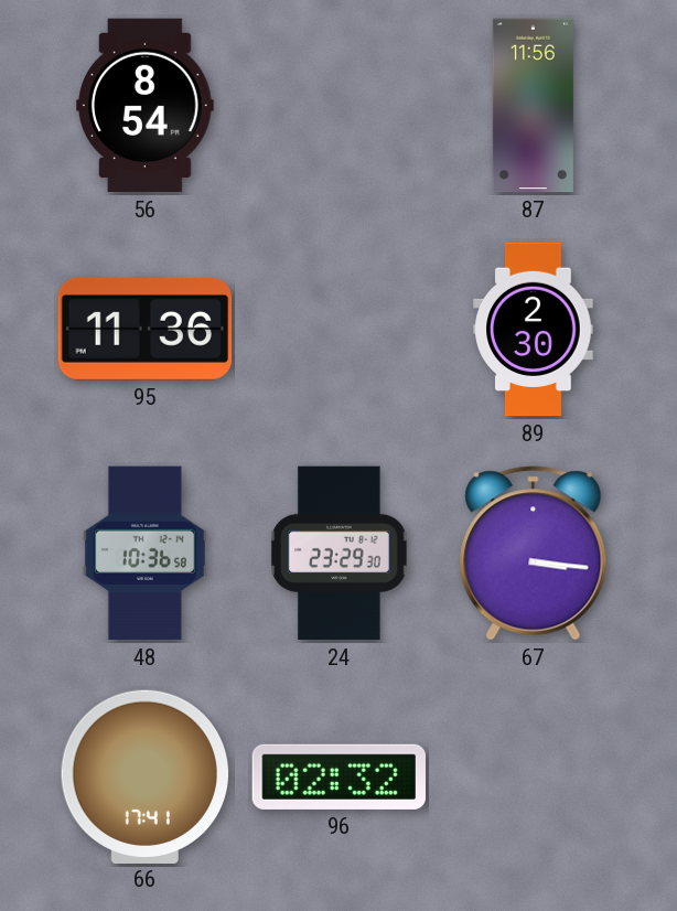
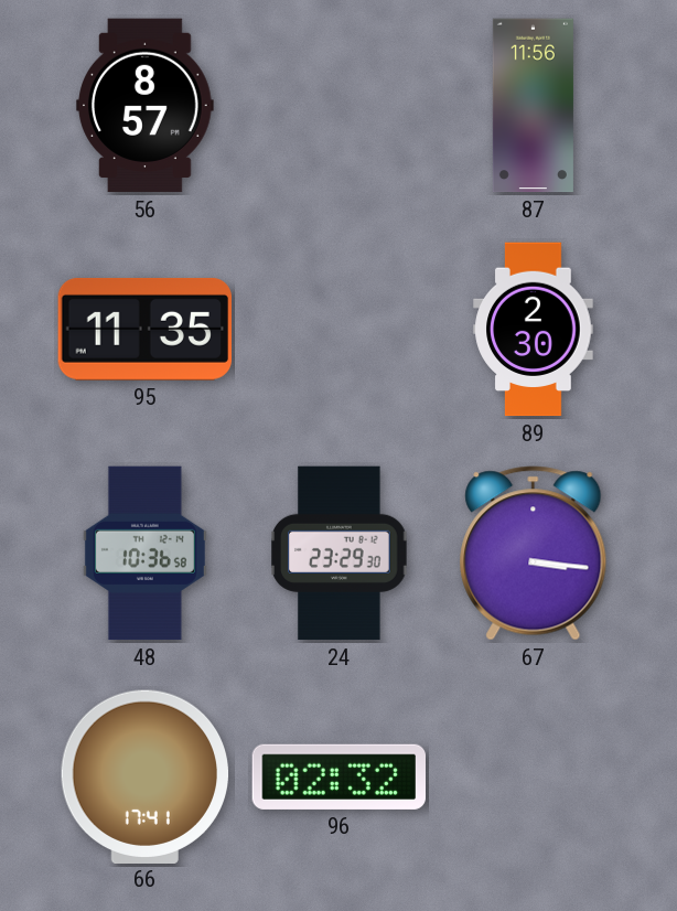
56: 8:54 -> 8:57
95: 11:36 -> 11:35
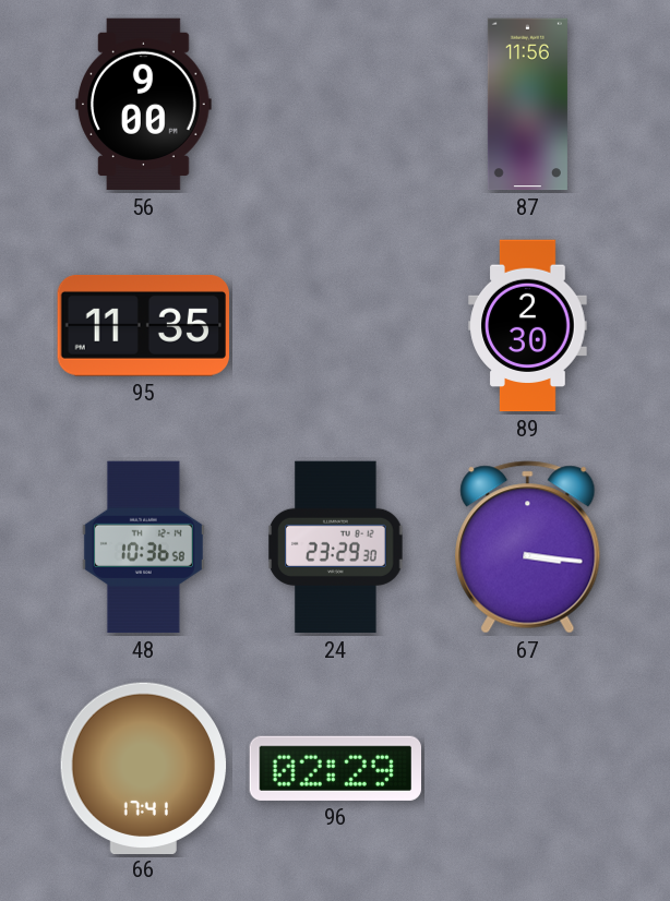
56: 8:57 -> 9:00
96: 02:32 -> 02:29
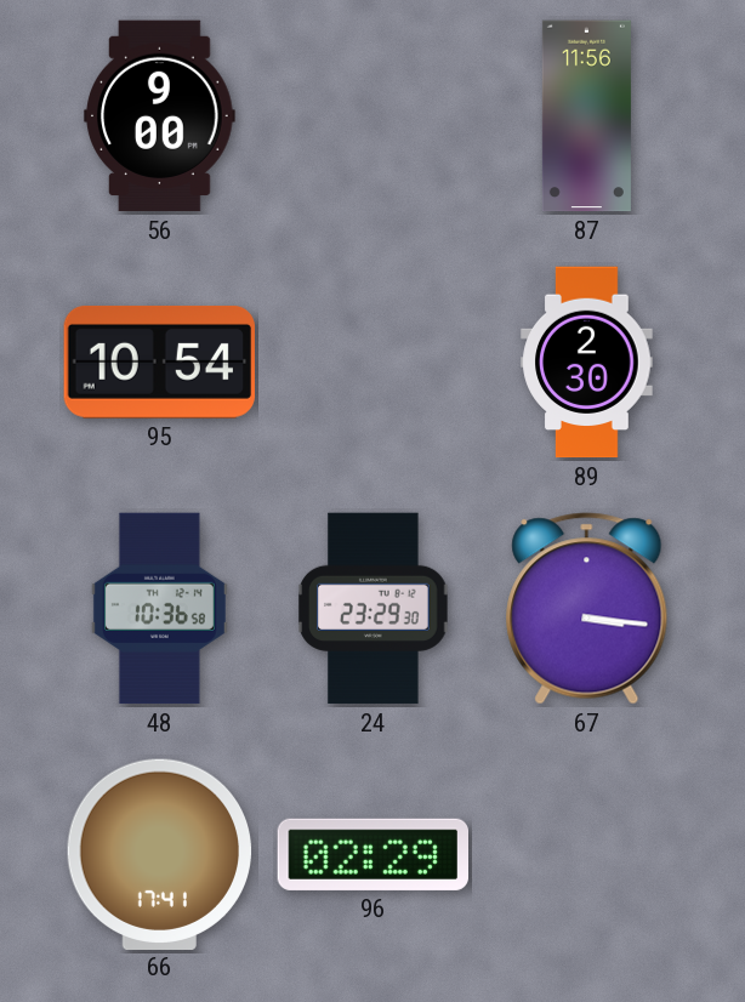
95: 11:35 -> 10:54
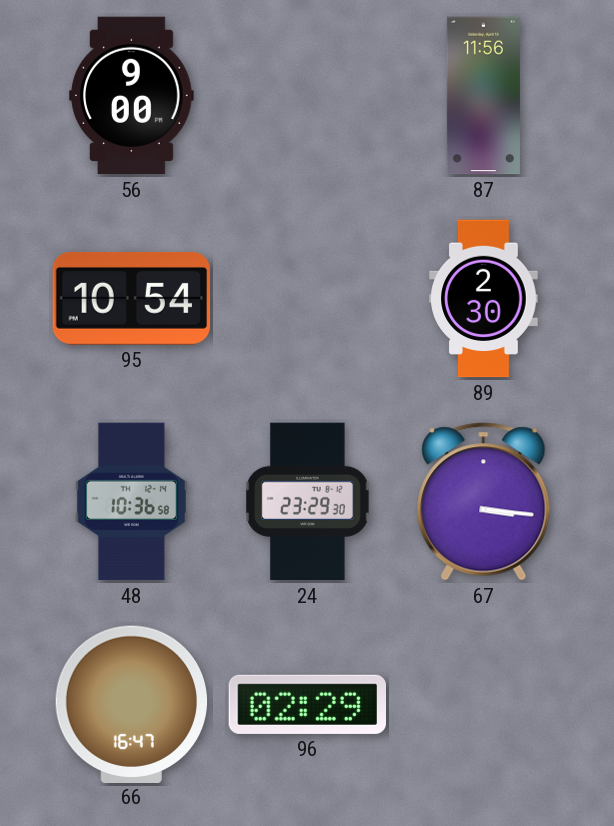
66: 17:41 -> 16:47
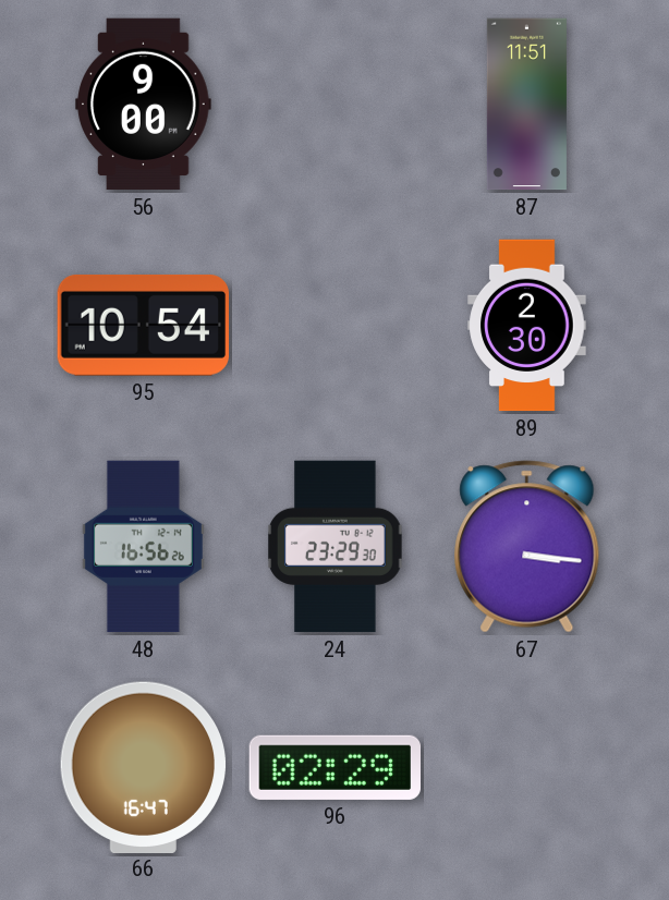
87: 11:56 -> 11:51
48: 10:36 -> 16:56
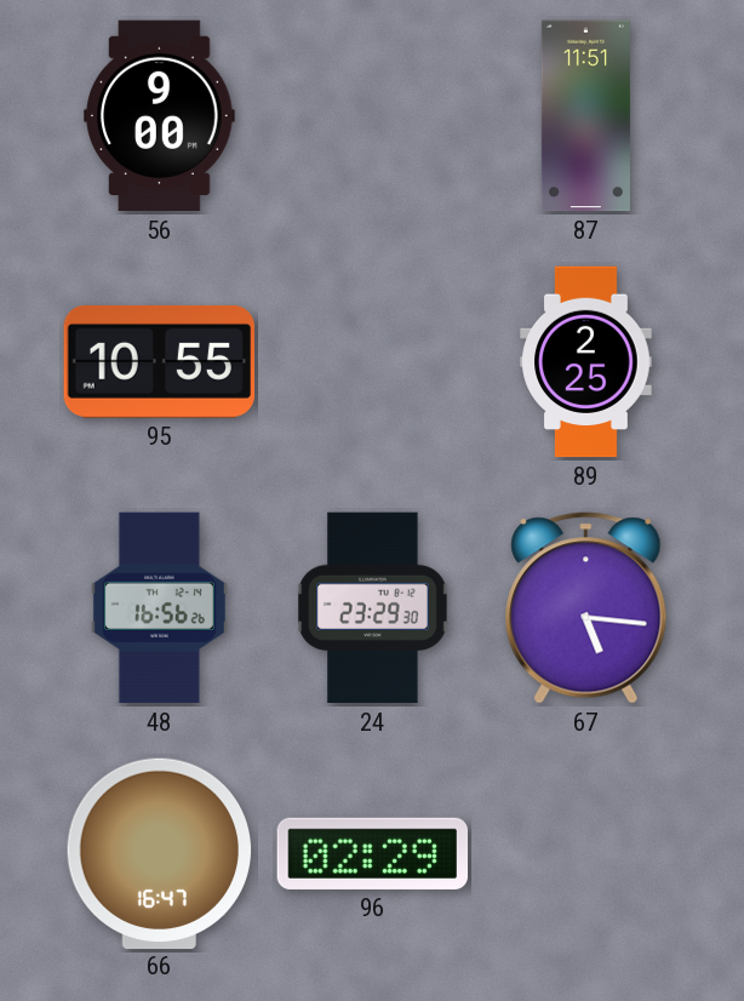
95: 10:54 -> 10:55
89: 2:30 -> 2:25
67: 3:16 -> 5:16
